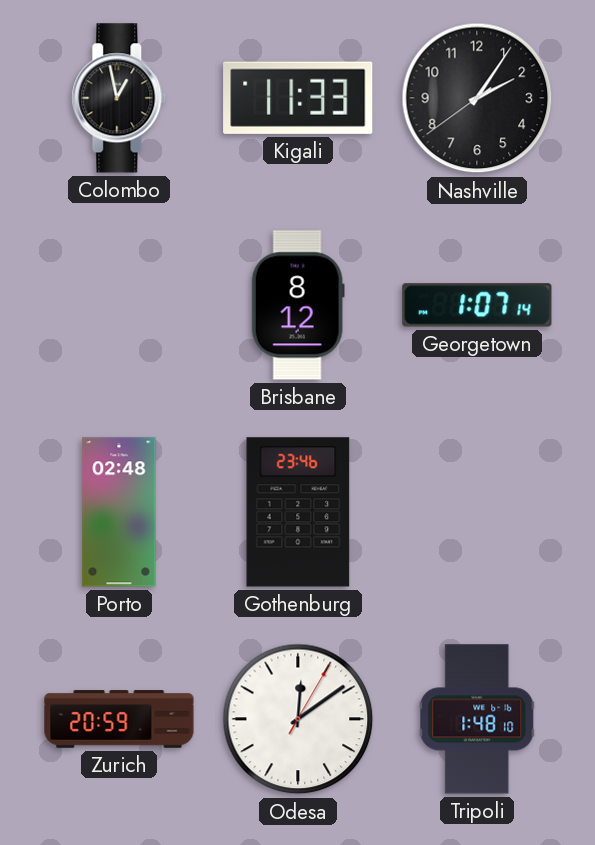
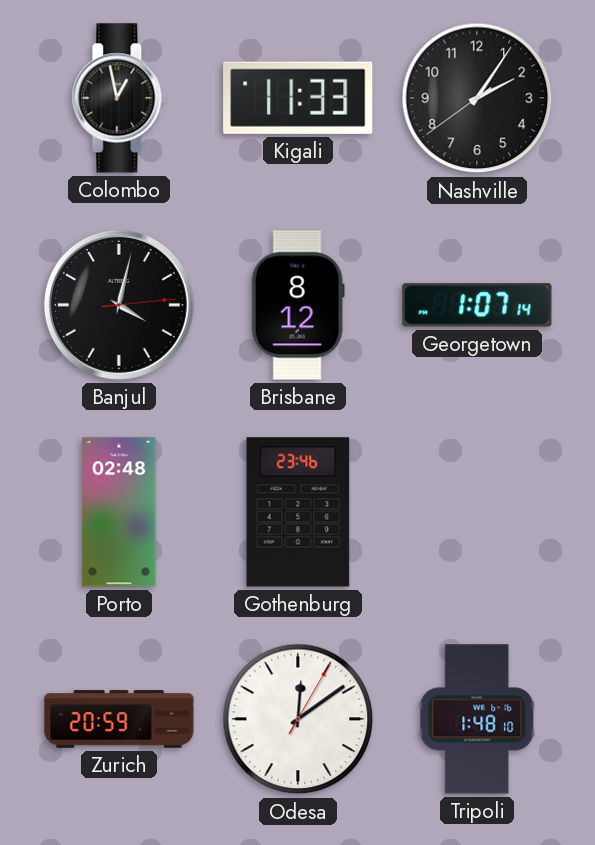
Banjul: none -> 4:02
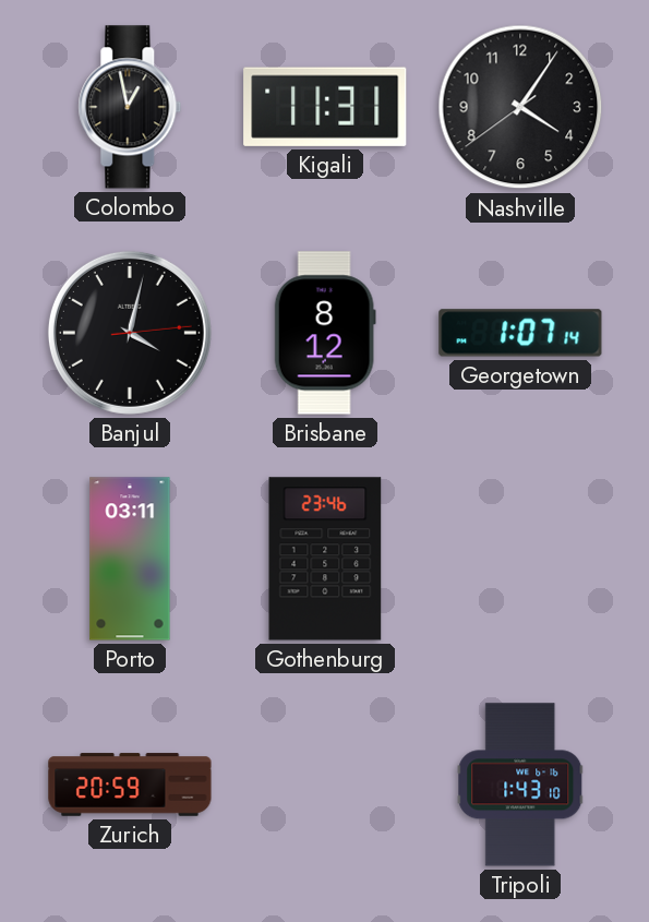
Kigali: 11:33 -> 11:31
Nashville: 2:05 -> 4:05
Porto: 02:48 -> 03:11
Odesa: 12:09 -> none
Tripoli: 1:48 -> 1:43
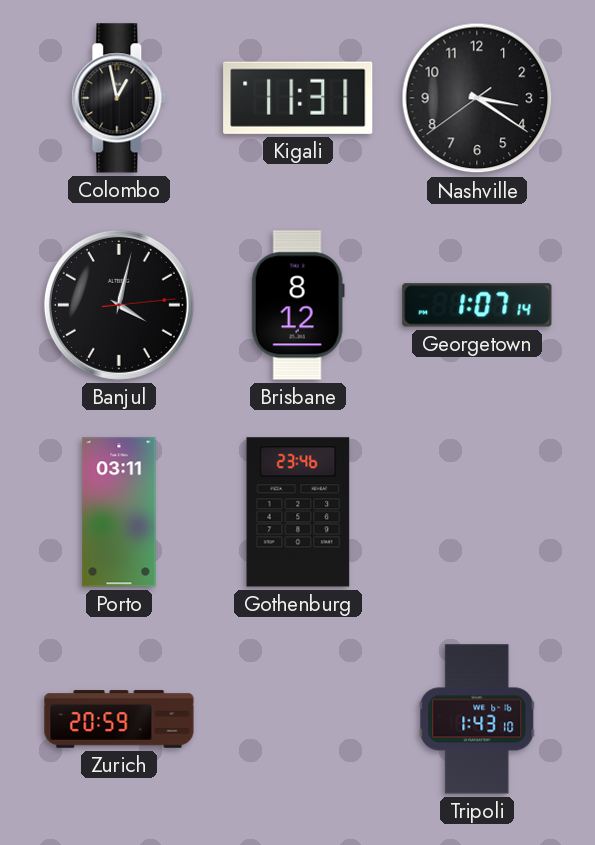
Nashville: 4:05 -> 3:20
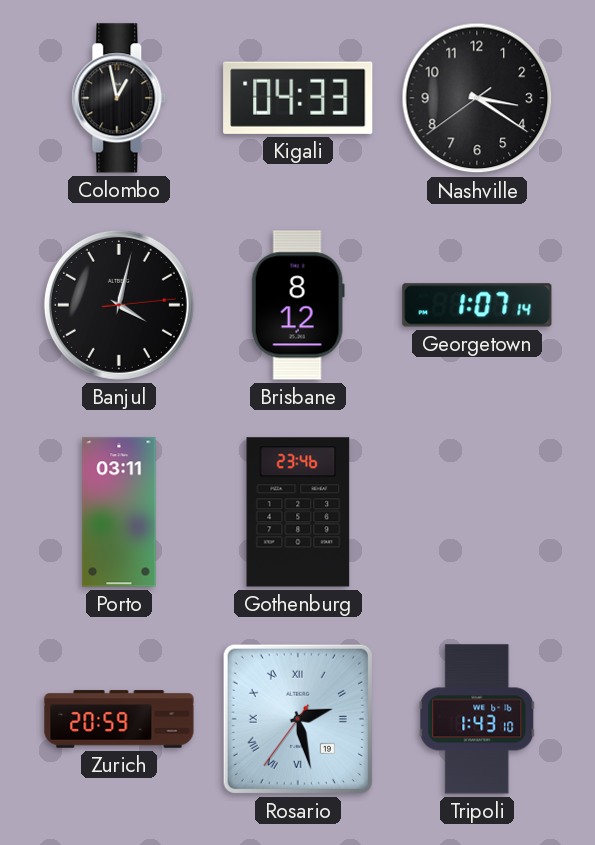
Kigali: 11:31 -> 04:33
Rosario: none -> 2:27
